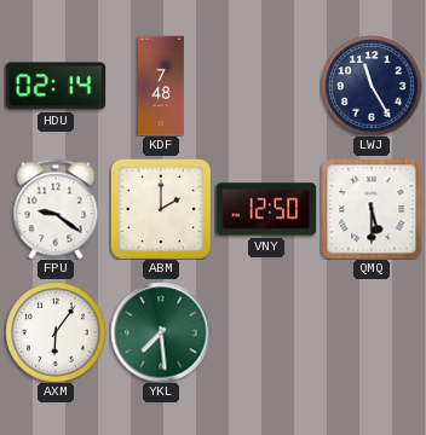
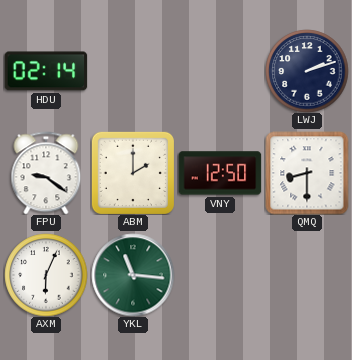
KDF: 7:48 -> none
LWJ: 11:25 -> 2:12
QMQ: 5:30 -> 8:30
AXM: 6:06 -> 6:04
YKL: 7:29 -> 11:16
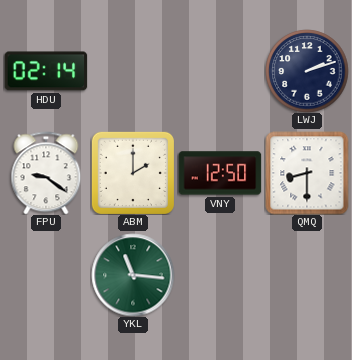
AXM: 6:04 -> none
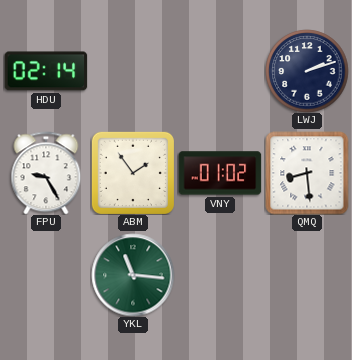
FPU: 9:21 -> 9:25
ABM: 2:00 -> 1:54
VNY: 12:50 -> 01:02
QMQ: 8:30 -> 8:29
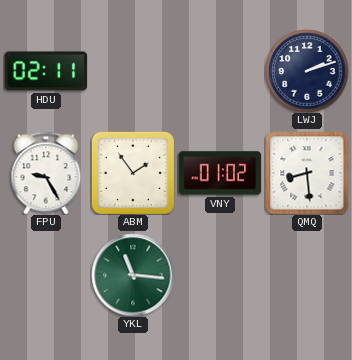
HDU: 02:14 -> 02:11
